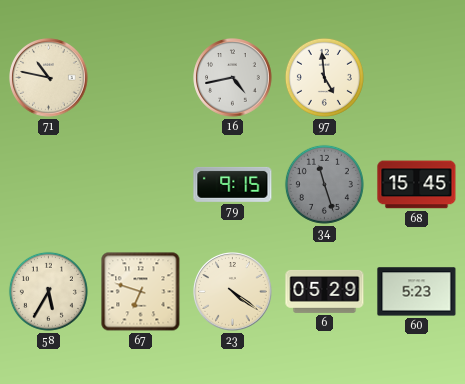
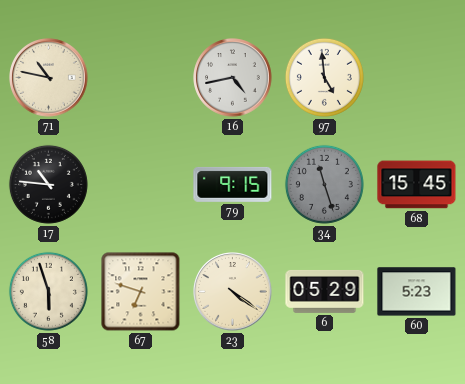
17: none -> 10:46
58: 5:35 -> 5:57
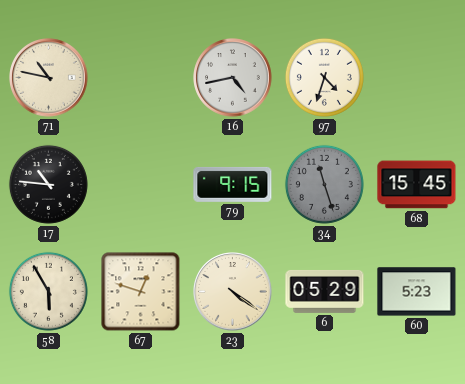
97: 4:59 -> 4:33
58: 5:57 -> 5:55
67: 6:48 -> 12:48
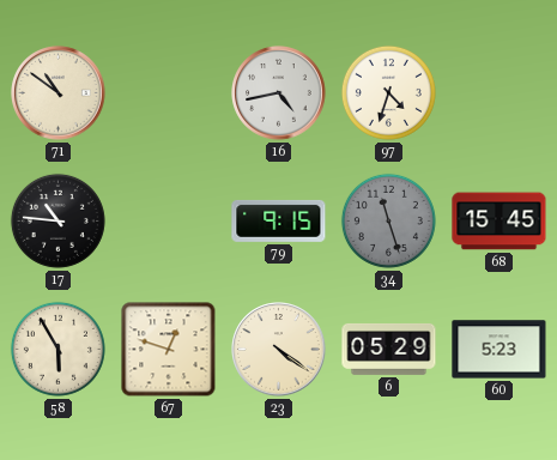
71: 10:47 -> 10:51
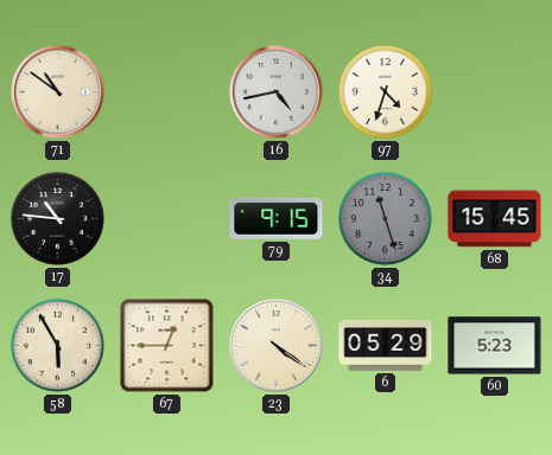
67: 12:48 -> 12:45
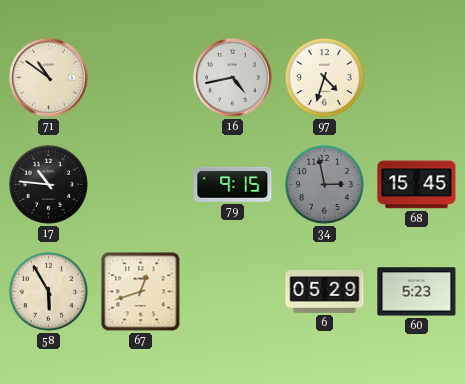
34: 11:27 -> 2:58
67: 12:45 -> 12:42
23: 4:21 -> none
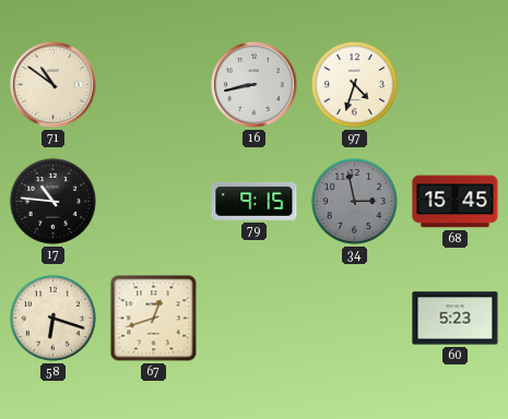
16: 4:43 -> 8:43
58: 5:55 -> 6:18
6: 05:29 -> none
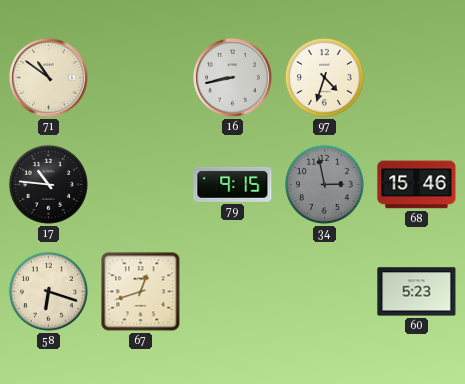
68: 15:45 -> 15:46
